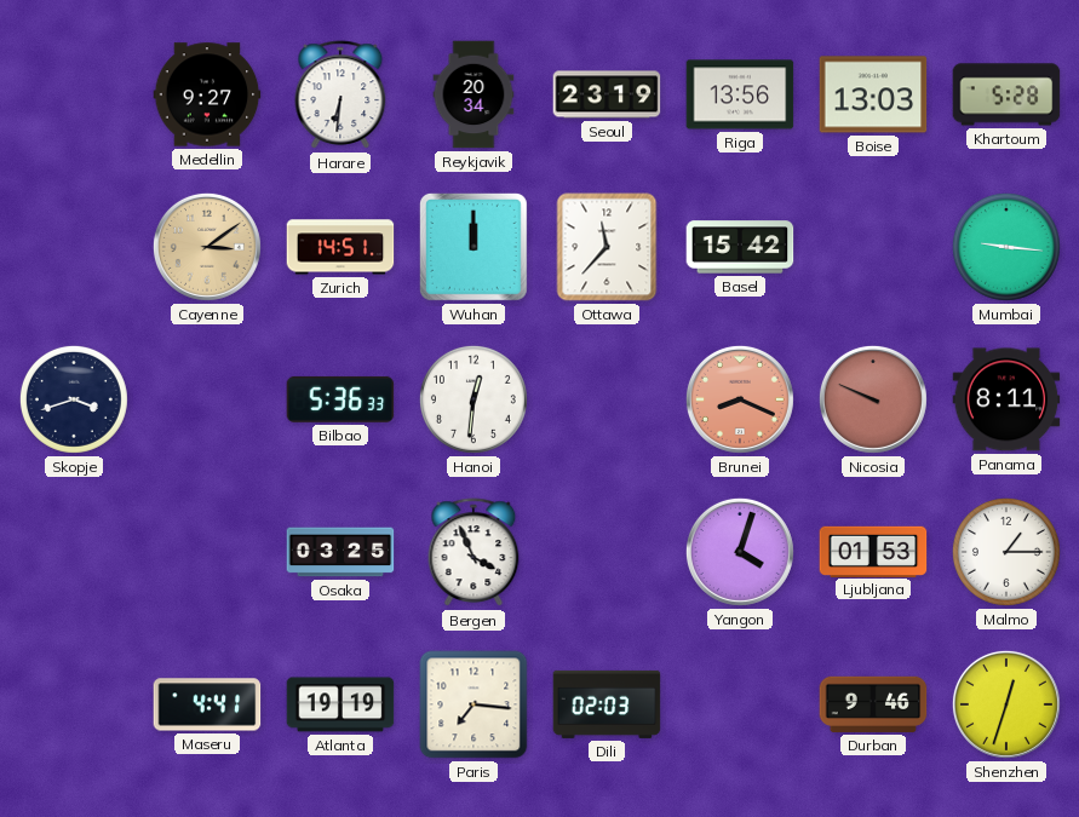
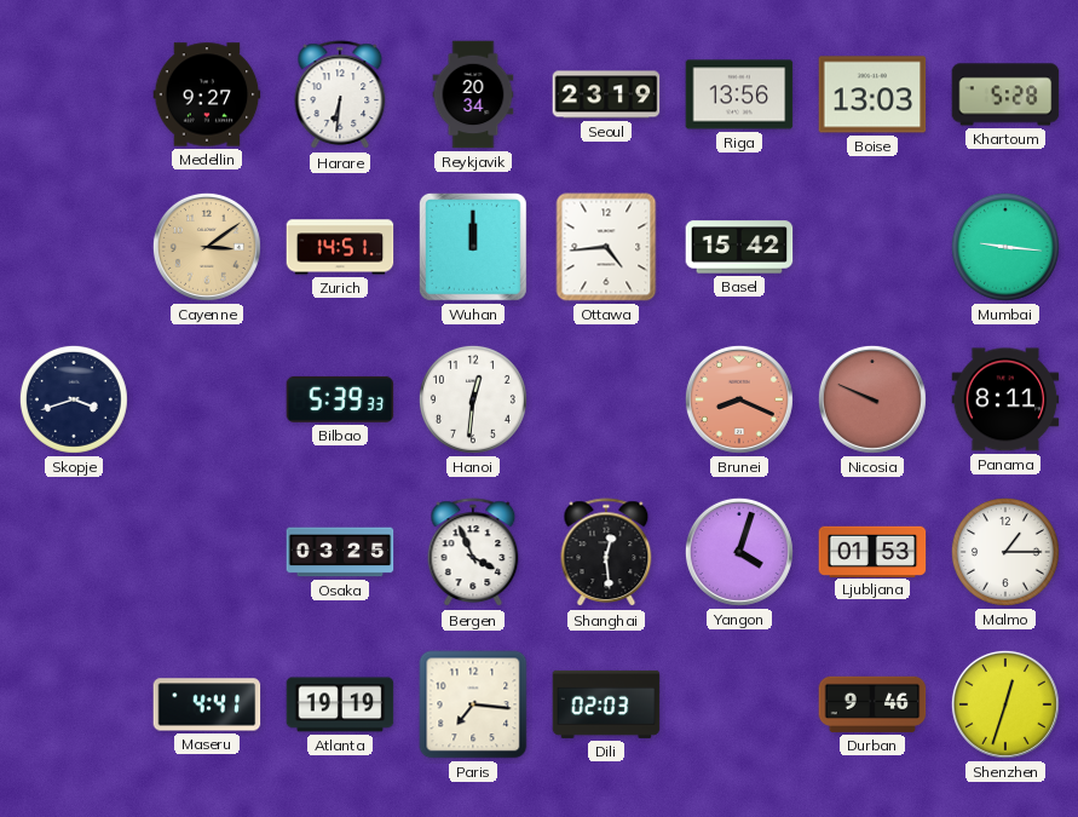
Ottawa: 11:37 -> 4:44
Bilbao: 5:36 -> 5:39
Shanghai: none -> 12:29
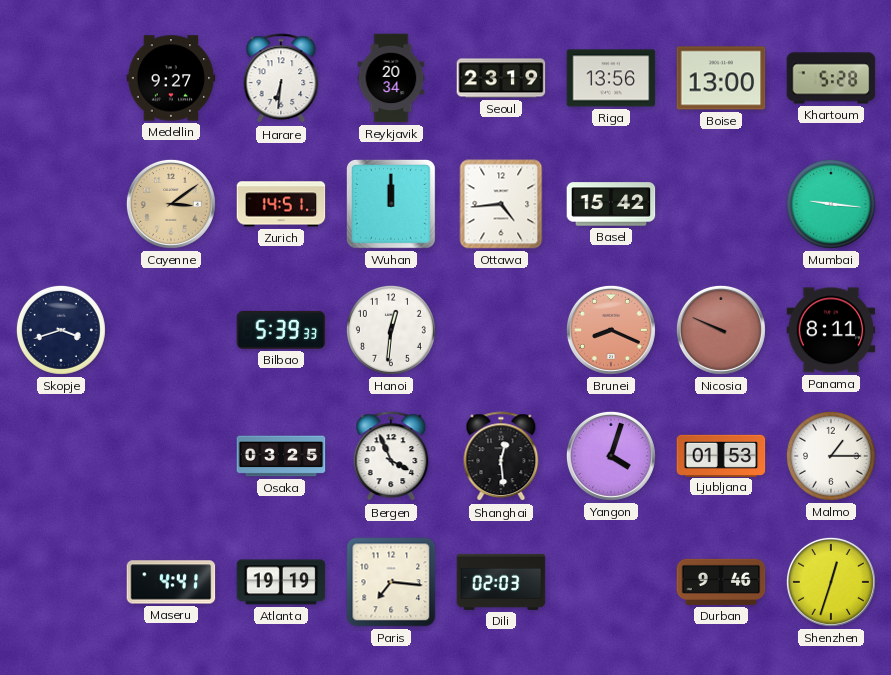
Boise: 13:03 -> 13:00
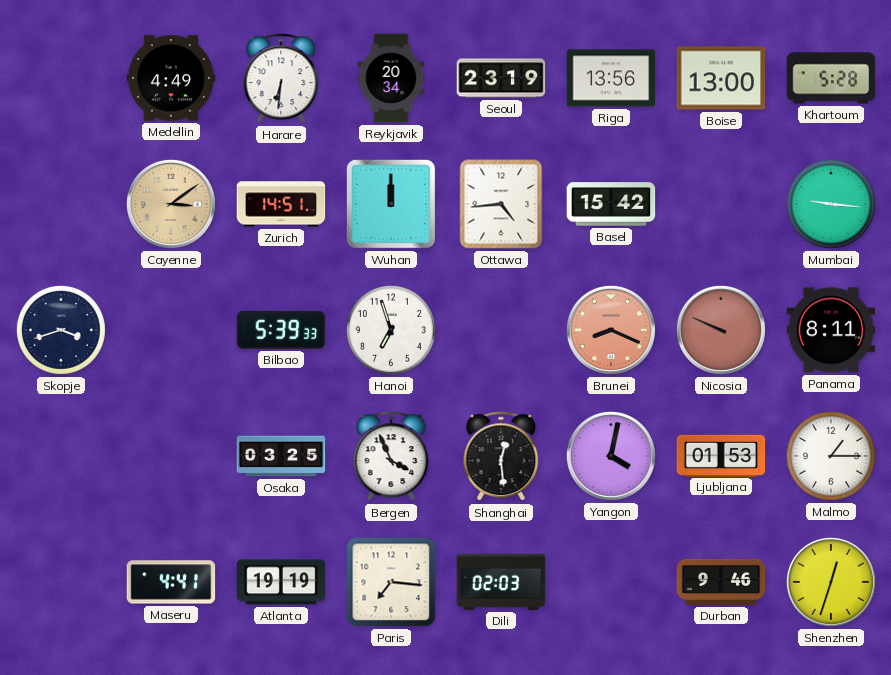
Medellin: 9:27 -> 4:49
Hanoi: 12:31 -> 6:57
Yangon: 4:03 -> 4:02
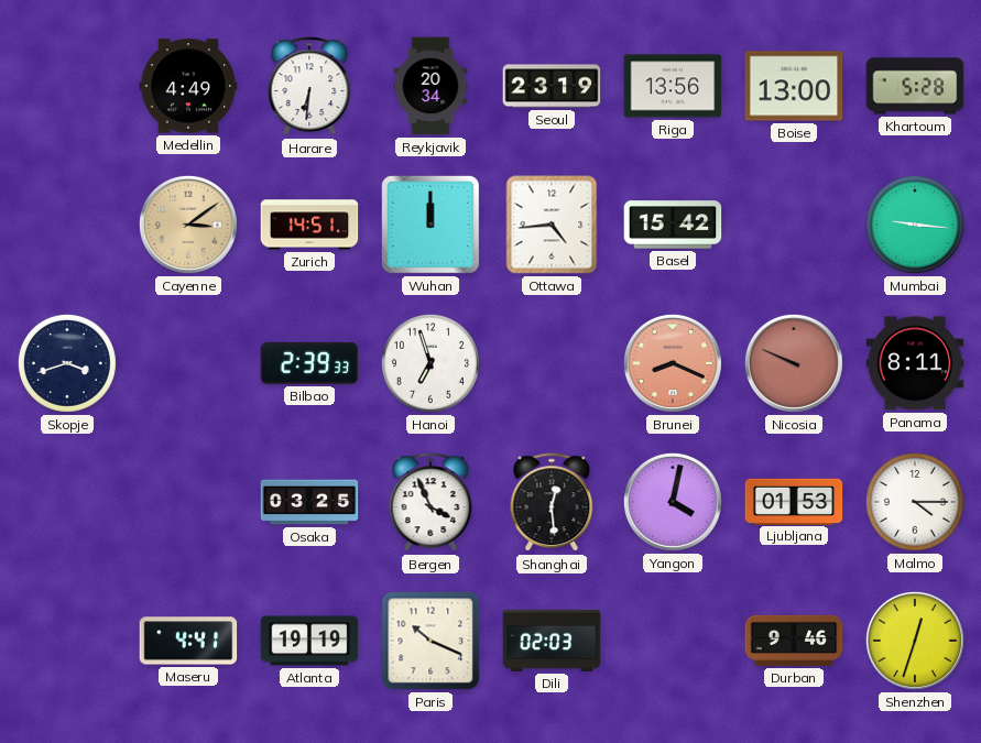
Bilbao: 5:39 -> 2:39
Malmo: 1:15 -> 4:15
Paris: 7:16 -> 10:19
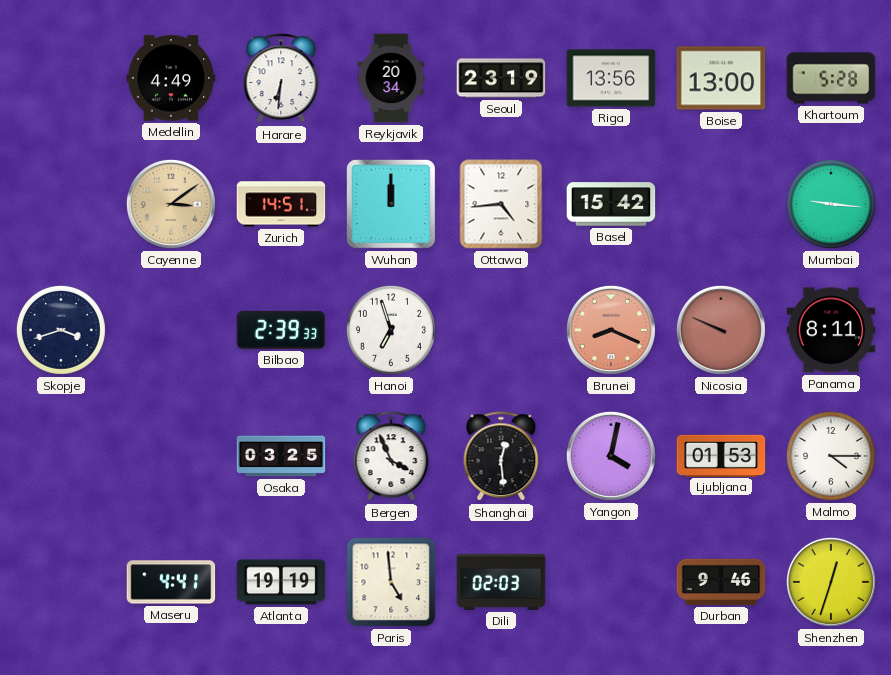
Paris: 10:19 -> 4:59
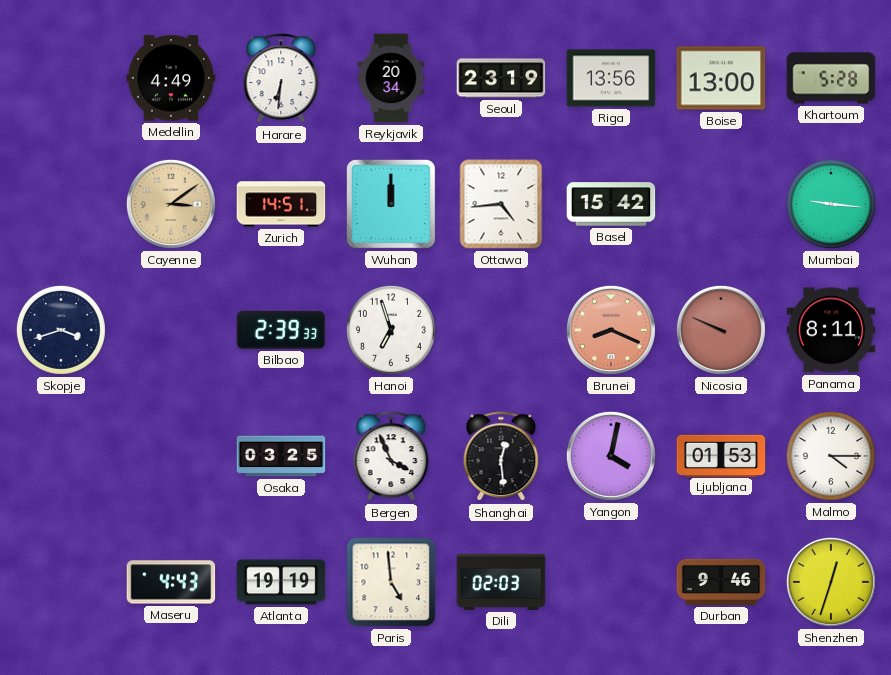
Maseru: 4:41 -> 4:43
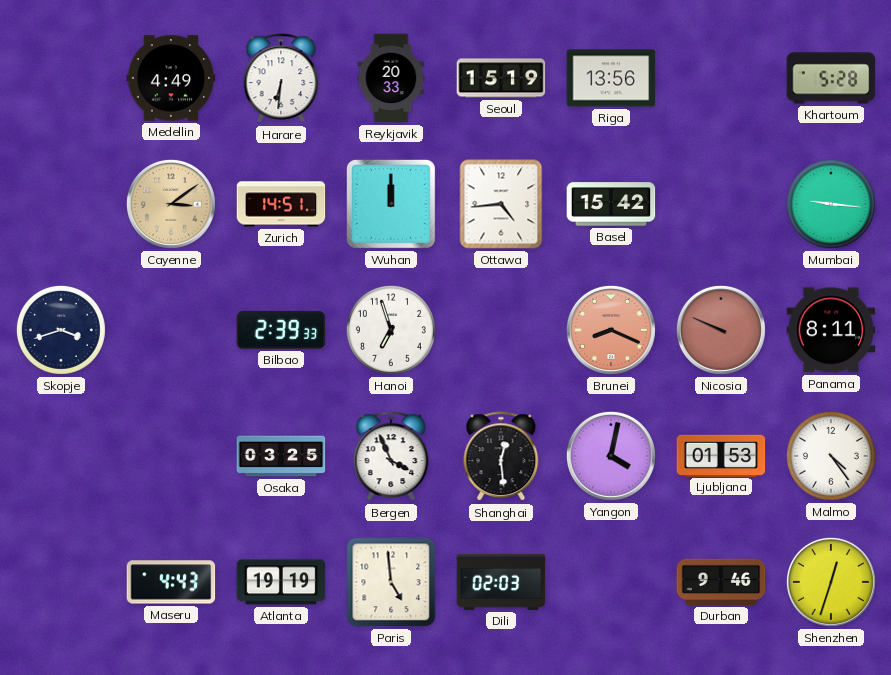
Reykjavik: 20:34 -> 20:33
Seoul: 23:19 -> 15:19
Boise: 13:00 -> none
Malmo: 4:15 -> 4:24
